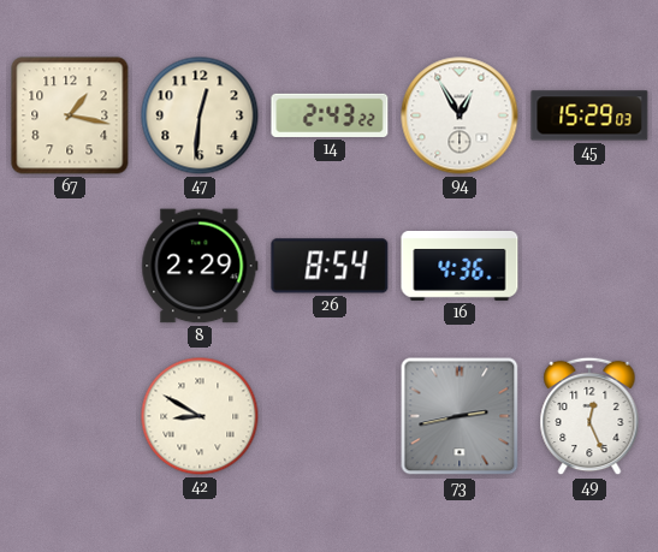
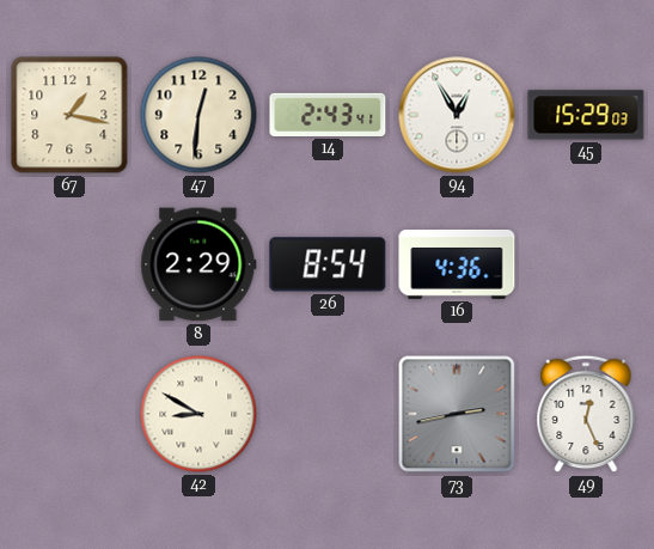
14: 2:43:22 -> 2:43:41
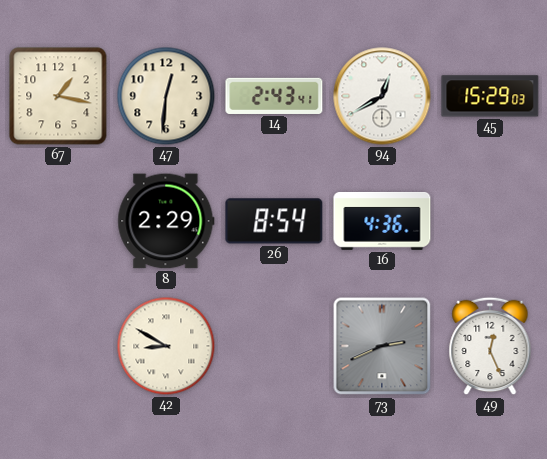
94: 12:55 -> 12:40
73: 2:43 -> 2:41
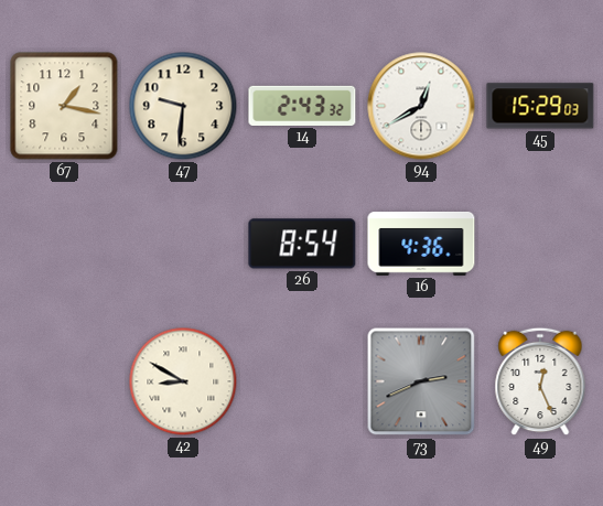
47: 12:31 -> 9:31
14: 2:43:41 -> 2:43:32
8: 2:29 -> none
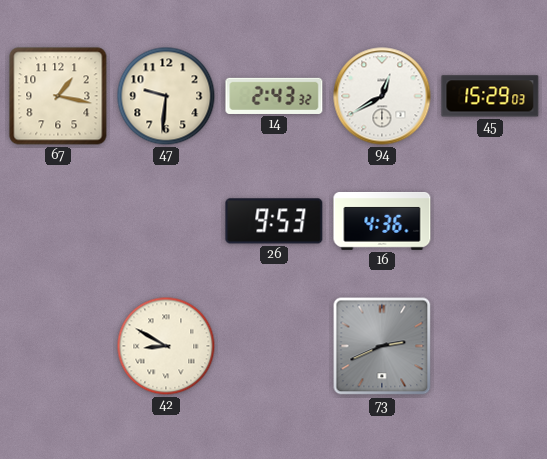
26: 8:54 -> 9:53
49: 12:26 -> none
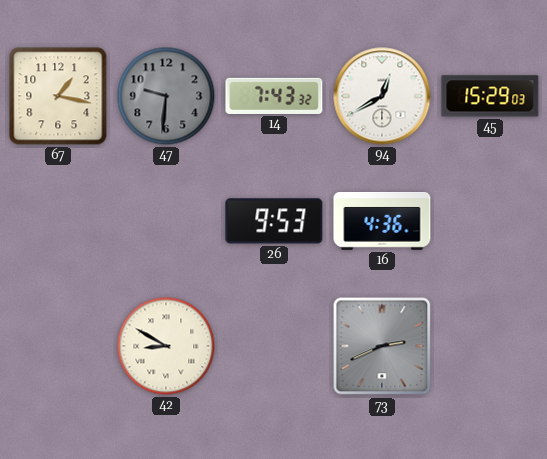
47 dial: cream -> grey
14: 2:43 -> 7:43
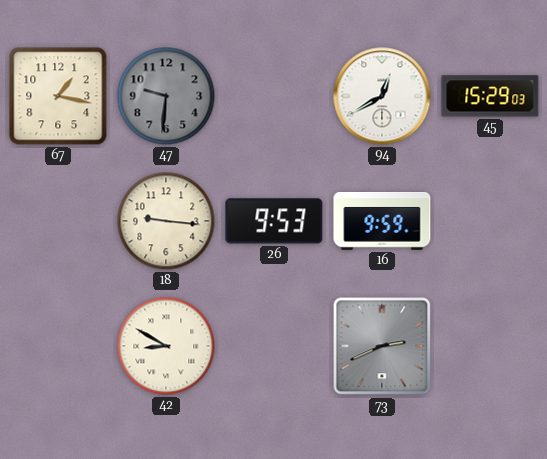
14: 7:43 -> none
18: none -> 9:16
16: 4:36 -> 9:59
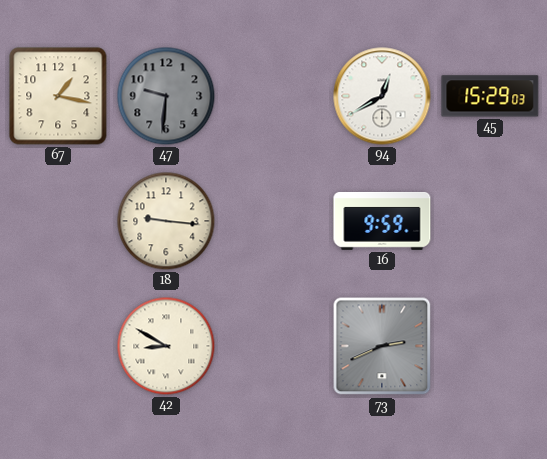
26: 9:53 -> none
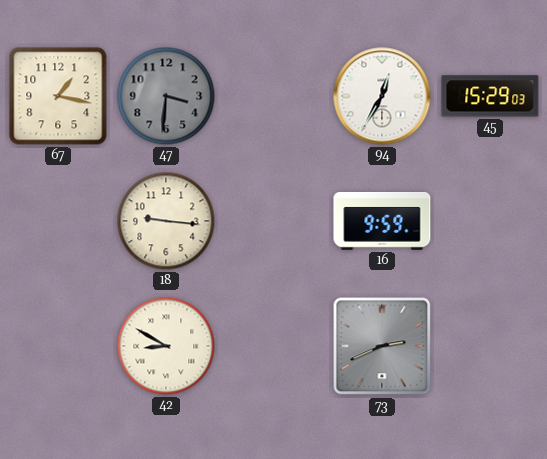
47: 9:31 -> 3:31
94: 12:40 -> 12:35
